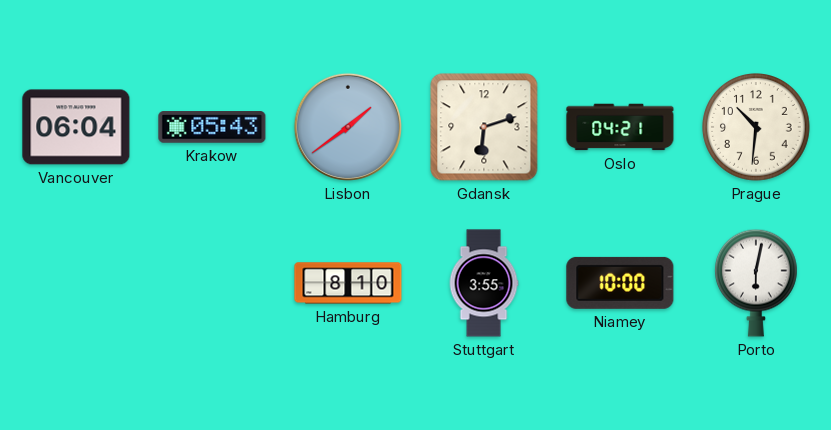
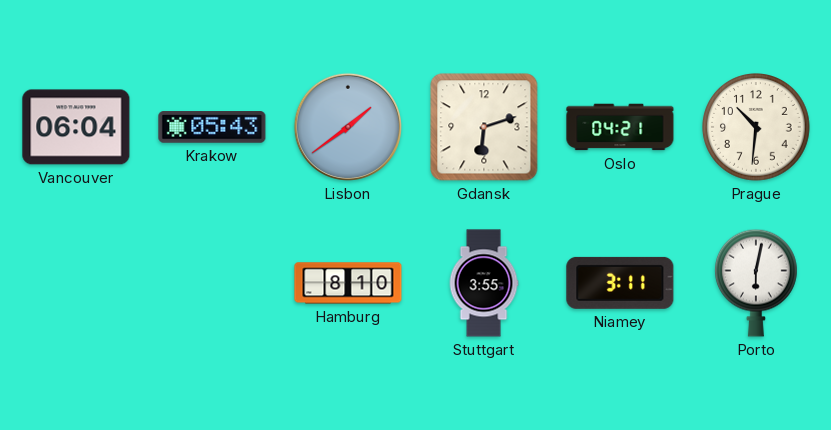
Niamey: 10:00 -> 3:11
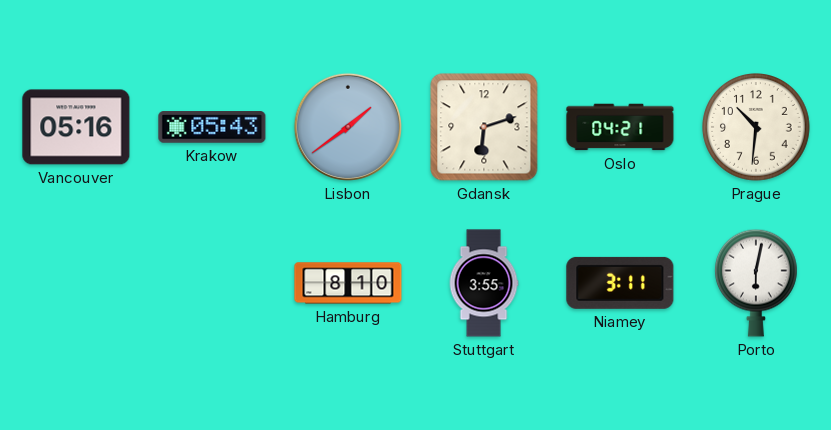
Vancouver: 06:04 -> 05:16
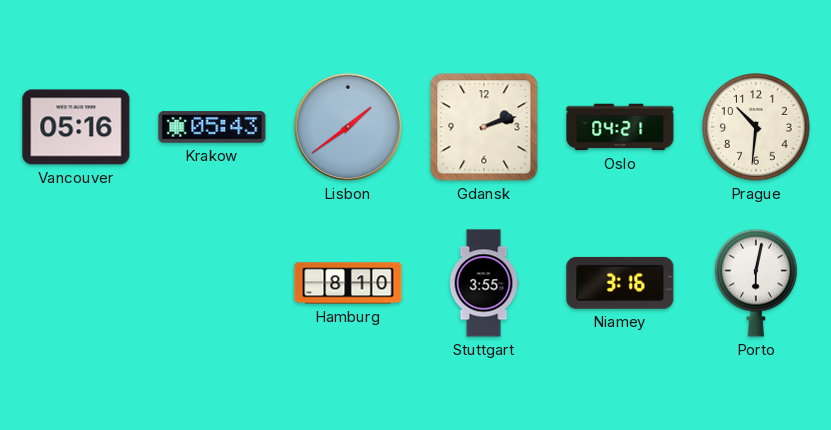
Gdansk: 6:12 -> 2:12
Niamey: 3:11 -> 3:16
